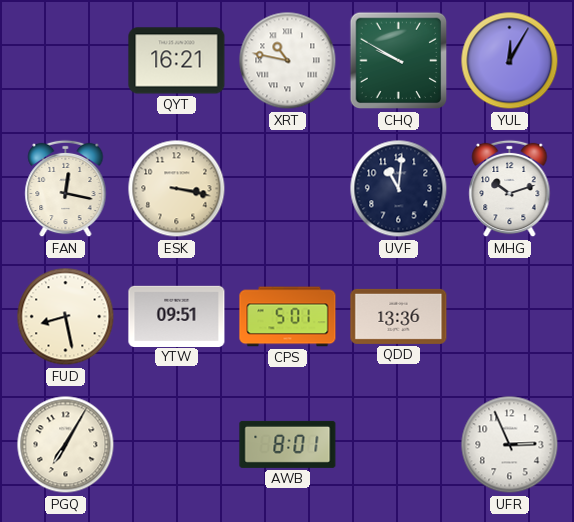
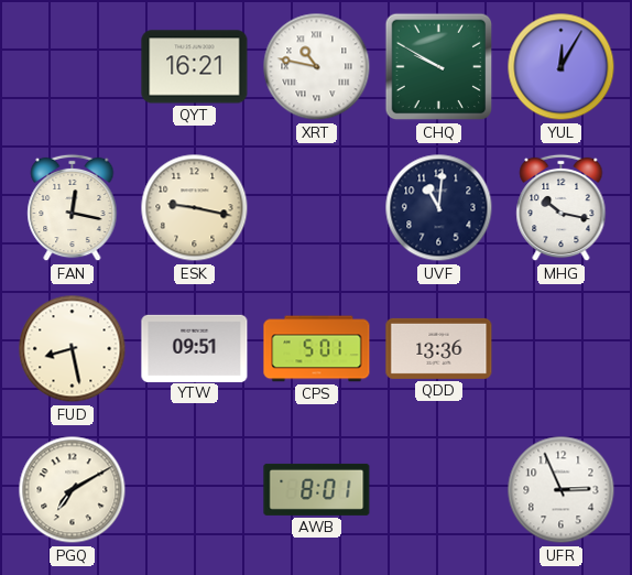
ESK: 3:17 -> 9:17
MHG: 10:12 -> 10:17
PGQ: 7:05 -> 7:10
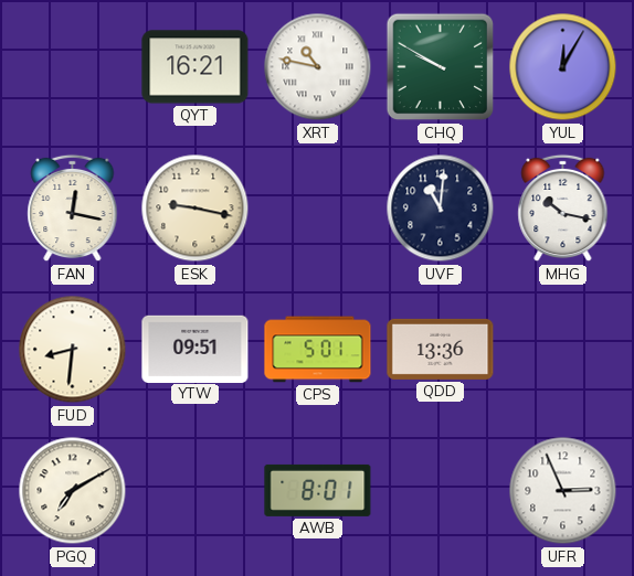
FUD: 8:28 -> 8:31
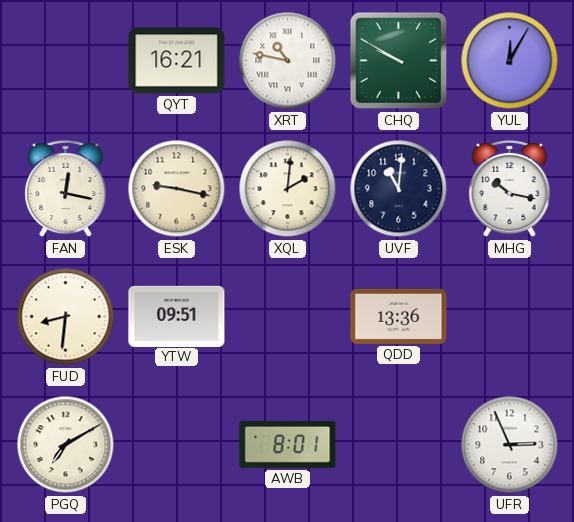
XQL: none -> 2:01
CPS: 5:01 -> none
